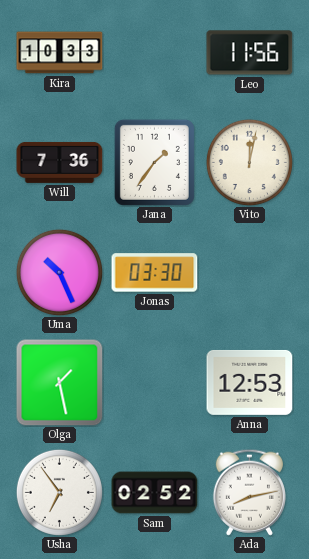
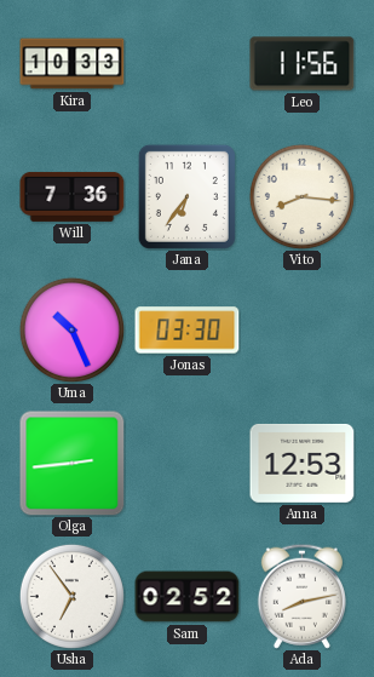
Jana: 1:36 -> 6:36
Vito: 12:02 -> 8:16
Olga: 1:28 -> 2:44
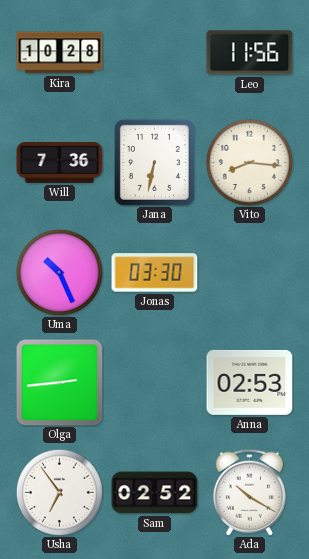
Kira: 10:33 -> 10:28
Jana: 6:36 -> 6:32
Anna: 12:53 -> 02:53
Ada: 8:13 -> 10:20
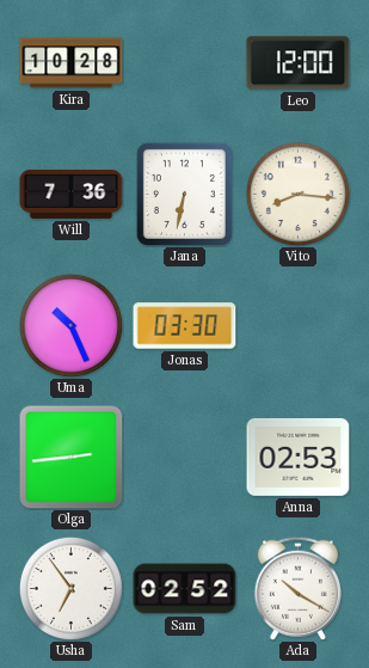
Leo: 11:56 -> 12:00
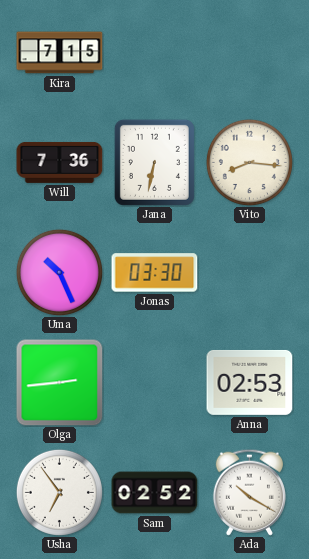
Kira: 10:28 -> 7:15
Leo: 12:00 -> none
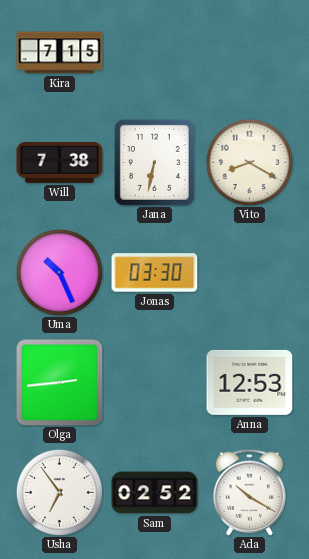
Will: 7:36 -> 7:38
Vito: 8:16 -> 8:20
Anna: 02:53 -> 12:53
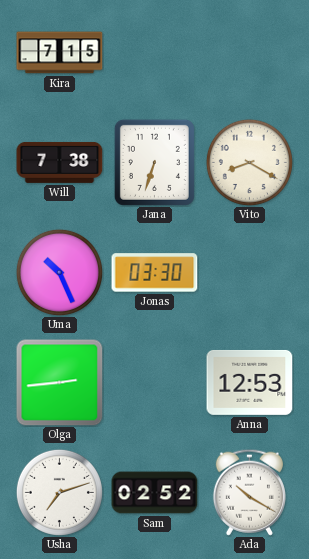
Jana: 6:32 -> 6:33
Usha: 6:54 -> 7:12
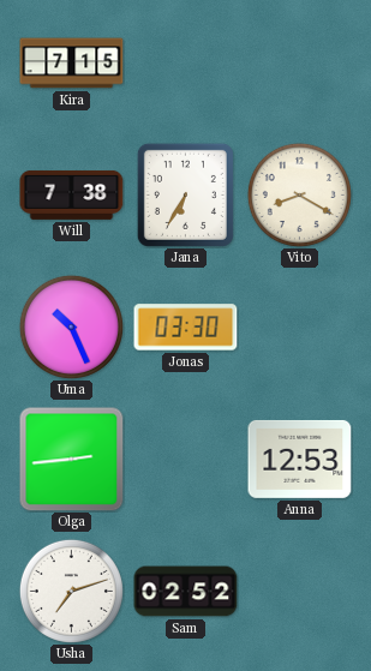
Jana: 6:33 -> 6:35
Ada: 10:20 -> none
